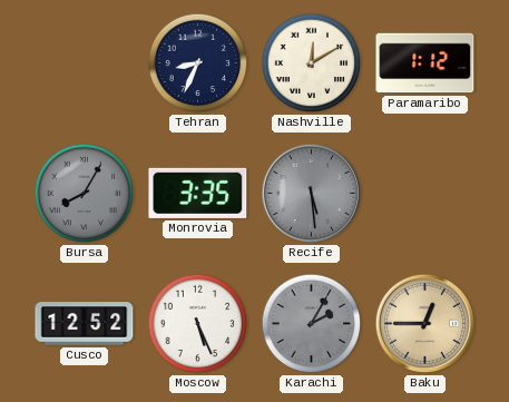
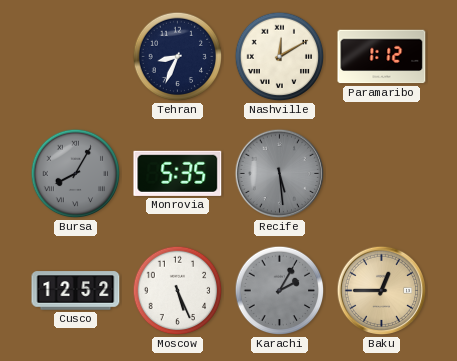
Monrovia: 3:35 -> 5:35
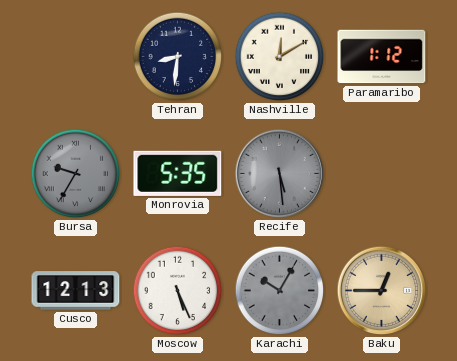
Tehran: 8:34 -> 8:31
Bursa: 8:05 -> 9:35
Cusco: 12:52 -> 12:13
Karachi: 2:05 -> 10:05
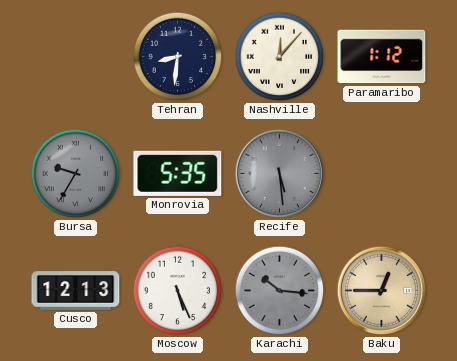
Nashville: 12:10 -> 12:07
Karachi: 10:05 -> 10:16
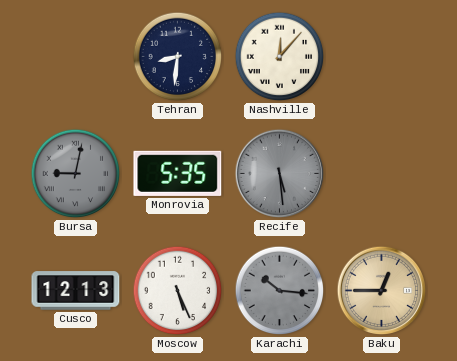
Paramaribo: 1:12 -> none
Bursa: 9:35 -> 9:02
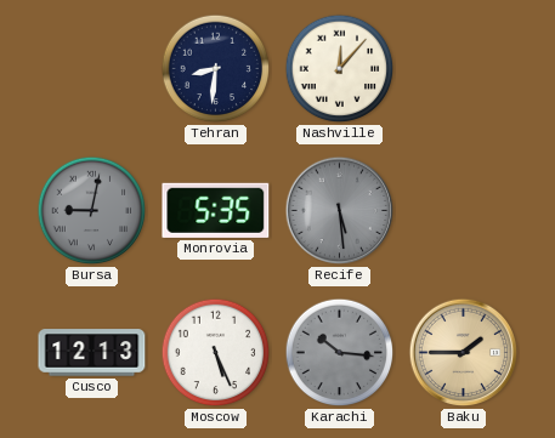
Baku: 12:45 -> 1:45
